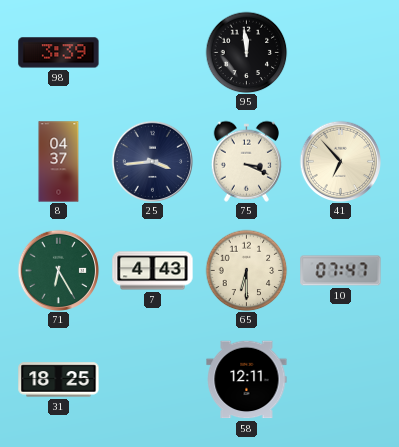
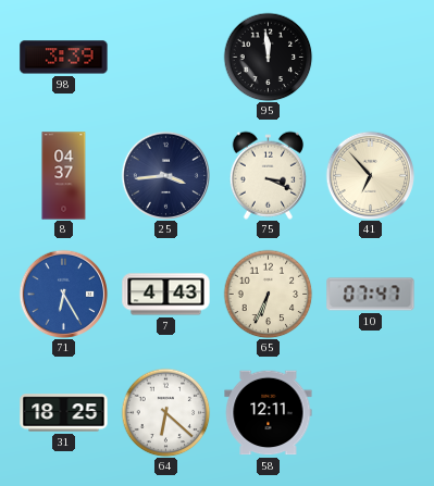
71 dial: green -> blue
65: 6:30 -> 6:34
64: none -> 6:22
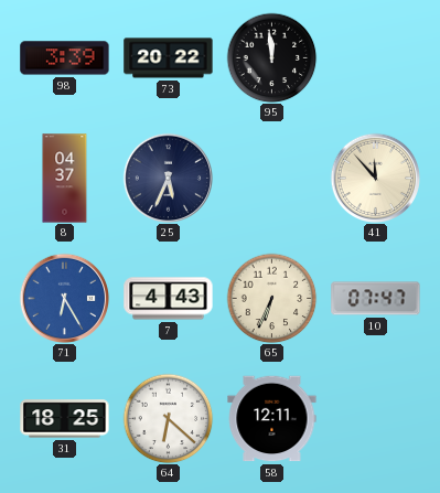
73: none -> 20:22
25: 3:44 -> 5:34
75: 3:19 -> none
41: 6:53 -> 11:53
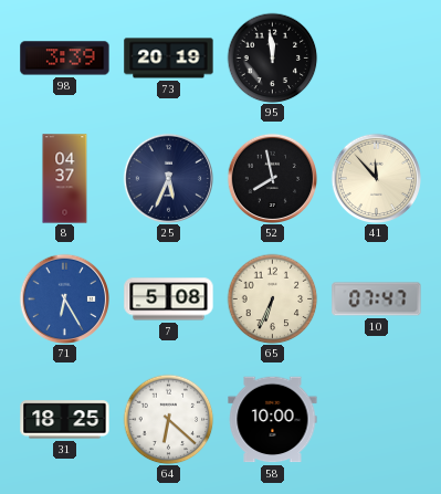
73: 20:22 -> 20:19
52: none -> 7:58
7: 4:43 -> 5:08
58: 12:11 -> 10:00
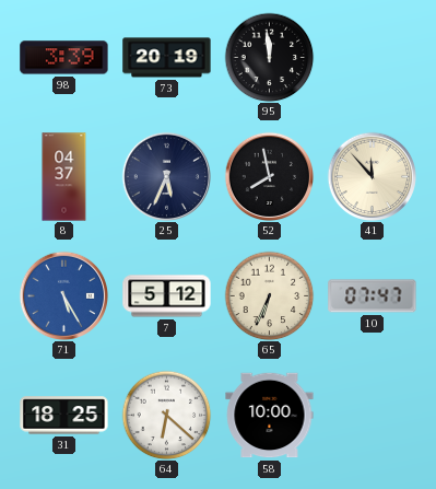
71: 6:25 -> 5:25
7: 5:08 -> 5:12
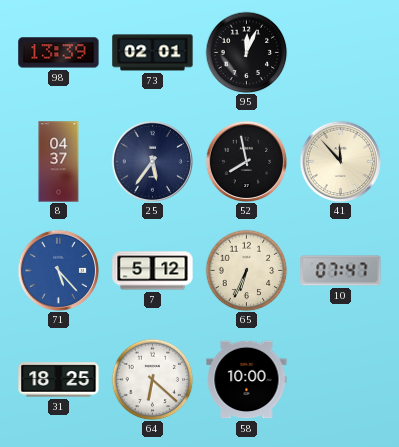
98: 3:39 -> 13:39
73: 20:19 -> 02:01
95: 11:59 -> 12:04
25: 5:34 -> 5:36
71: 5:25 -> 5:23
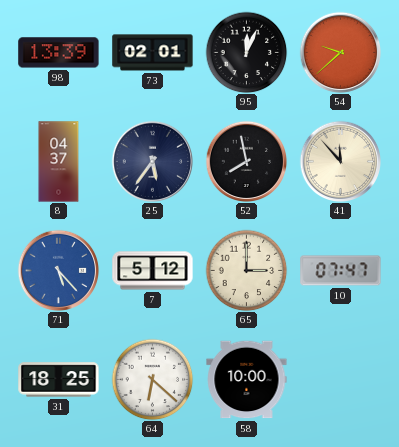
54: none -> 9:38
65: 6:34 -> 3:00
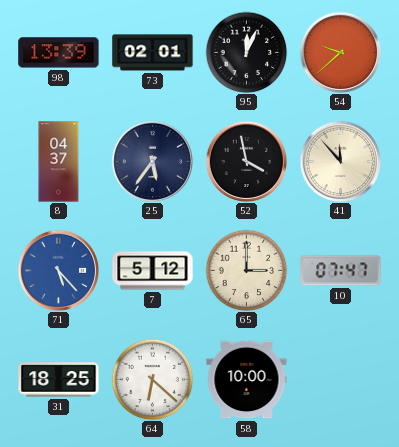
52: 7:58 -> 3:58
